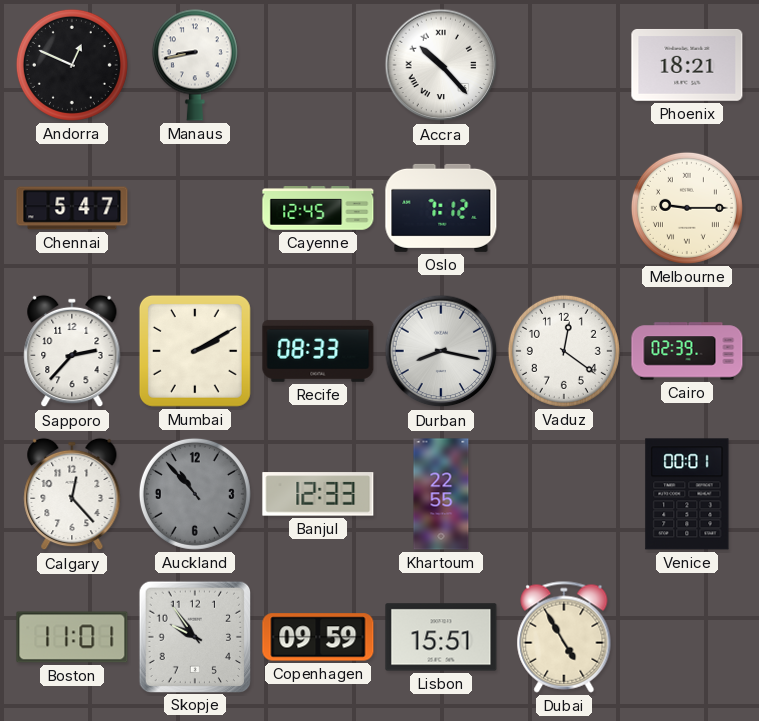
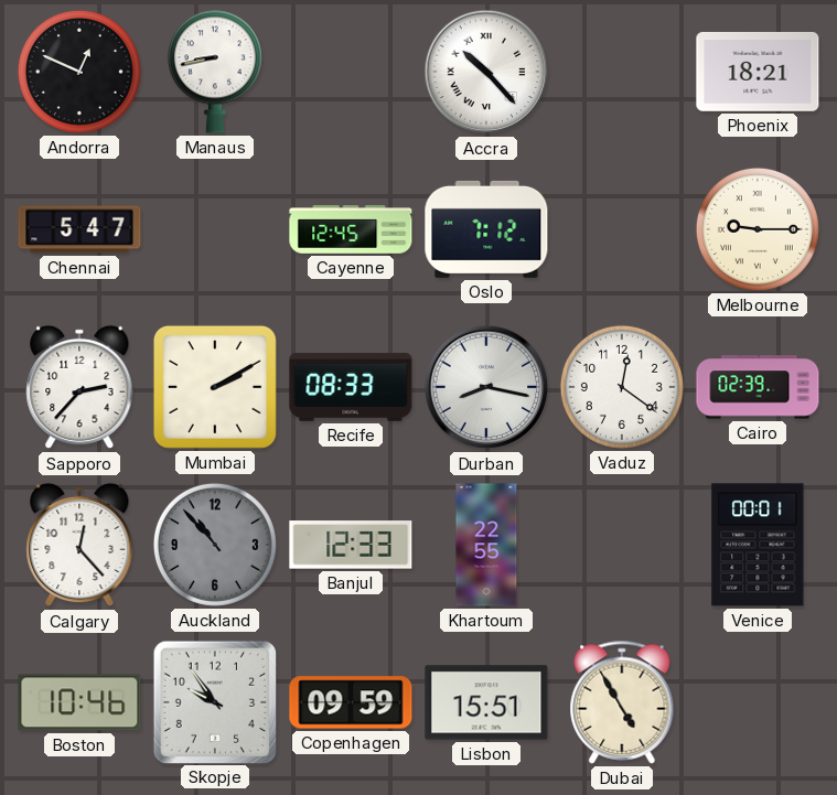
Boston: 11:01 -> 10:46
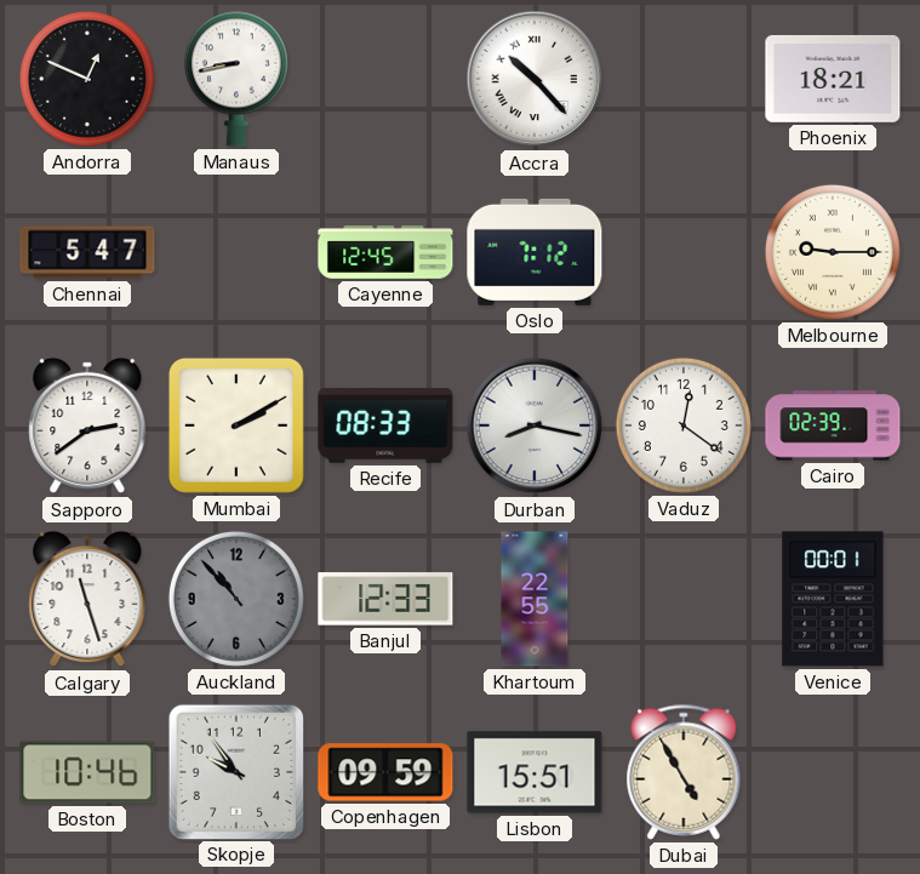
Sapporo: 2:37 -> 2:39
Calgary: 12:23 -> 11:27
